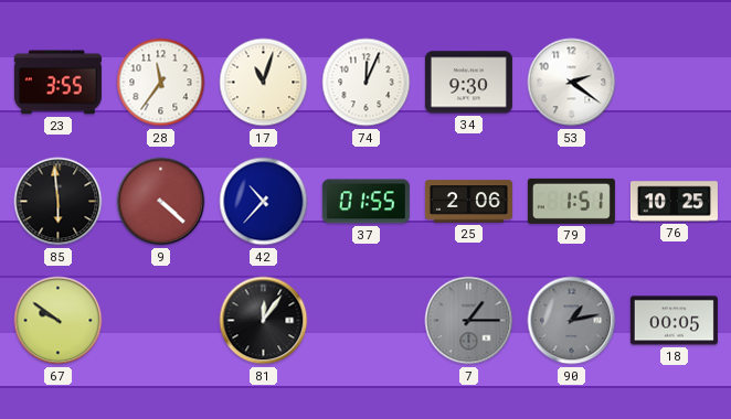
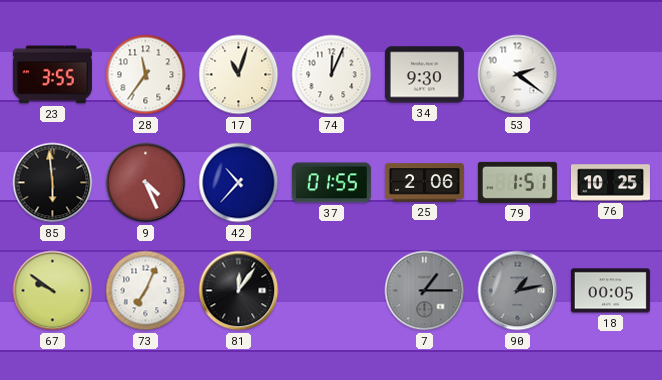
9: 4:22 -> 4:26
73: none -> 7:04
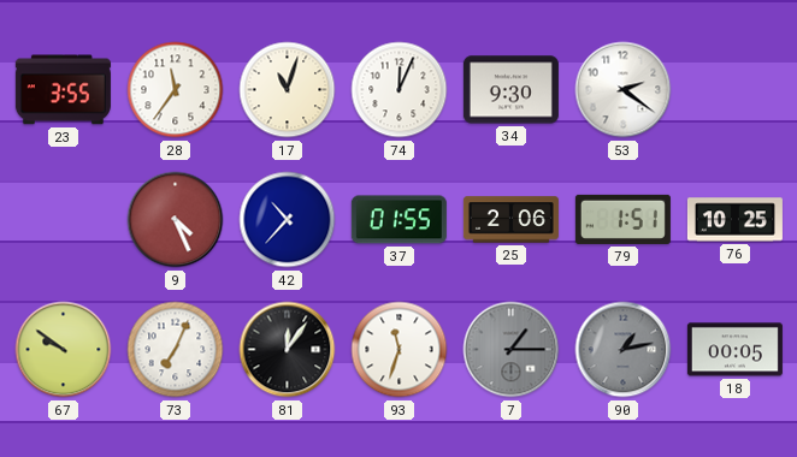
85: 5:59 -> none
93: none -> 11:33
